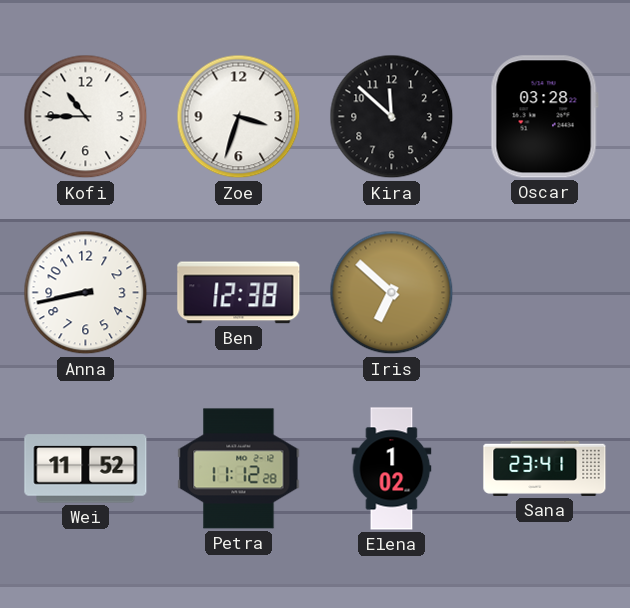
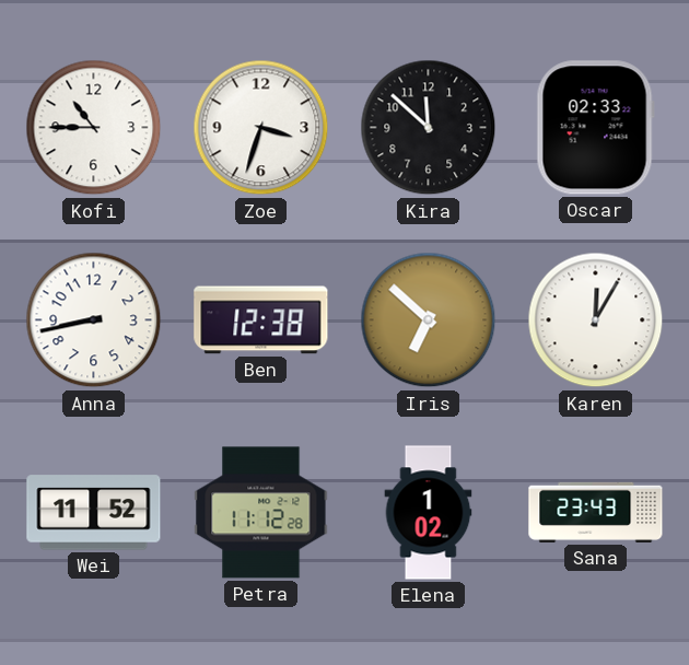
Oscar: 03:28 -> 02:33
Karen: none -> 12:05
Sana: 23:41 -> 23:43
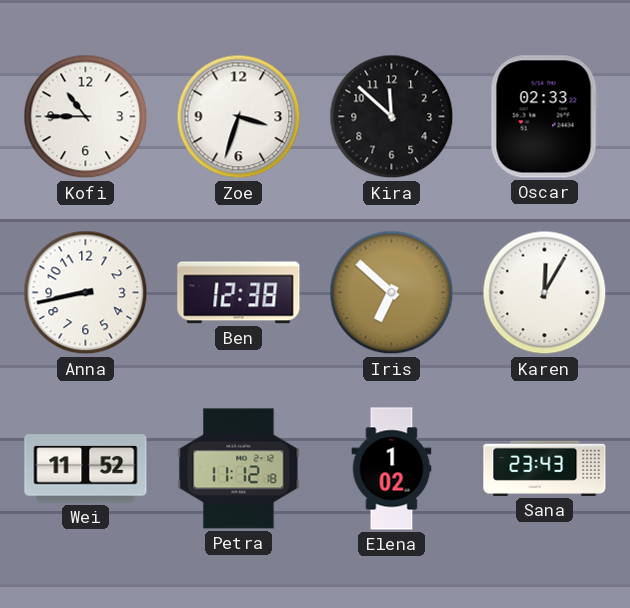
Petra: 11:12:28 -> 11:12:18
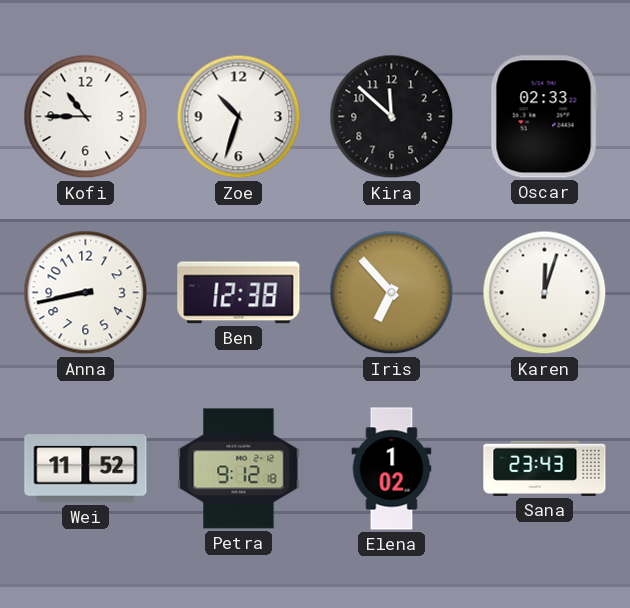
Zoe: 3:33 -> 10:33
Iris: 6:52 -> 6:53
Karen: 12:05 -> 12:03
Petra: 11:12 -> 9:12
